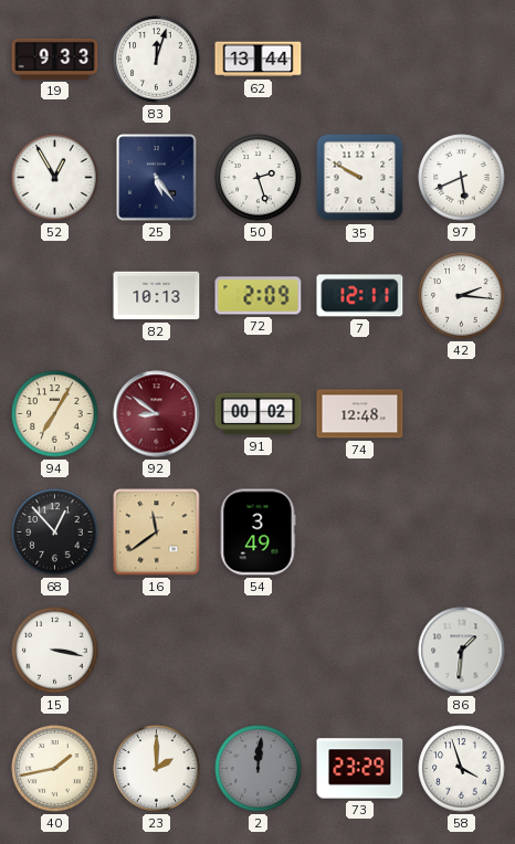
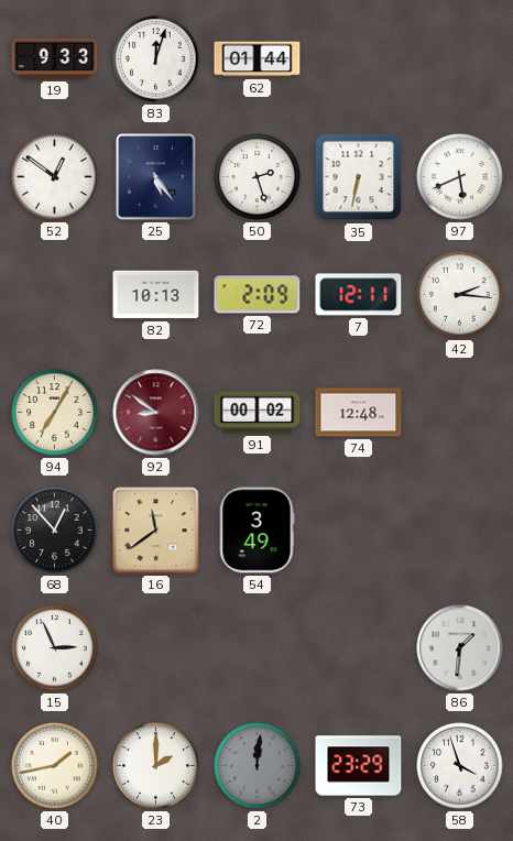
62: 13:44 -> 01:44
52: 12:55 -> 12:51
35: 9:50 -> 6:32
15: 3:17 -> 2:56
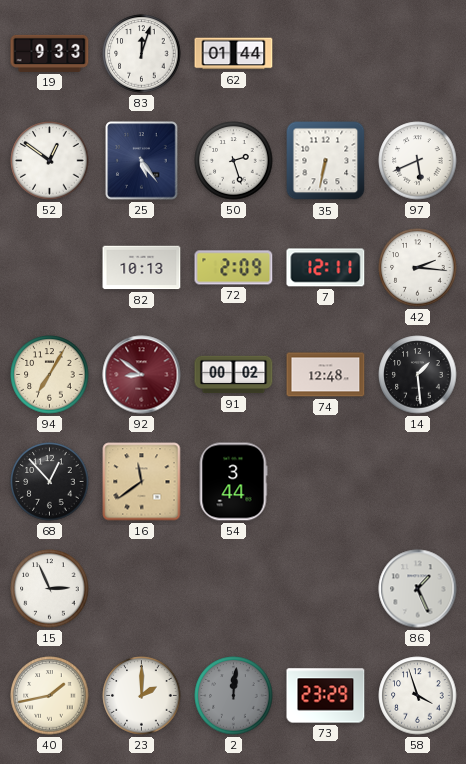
14: none -> 1:29
54: 3:49 -> 3:44
86: 1:31 -> 1:26
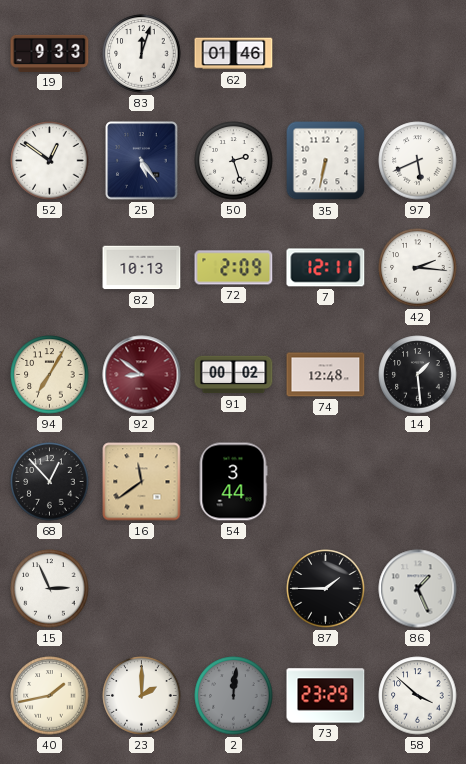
62: 01:44 -> 01:46
87: none -> 1:45
58: 3:57 -> 3:52
